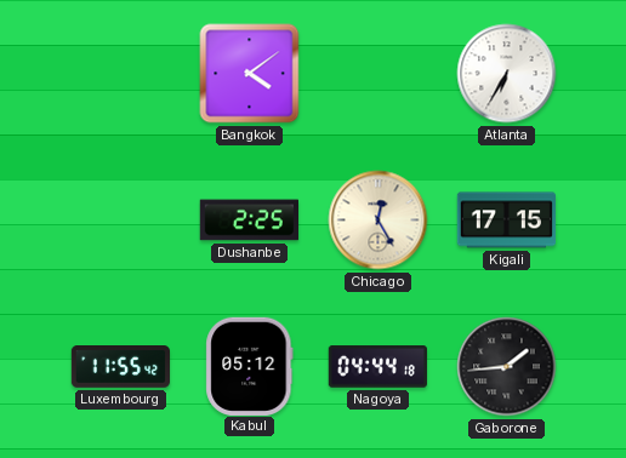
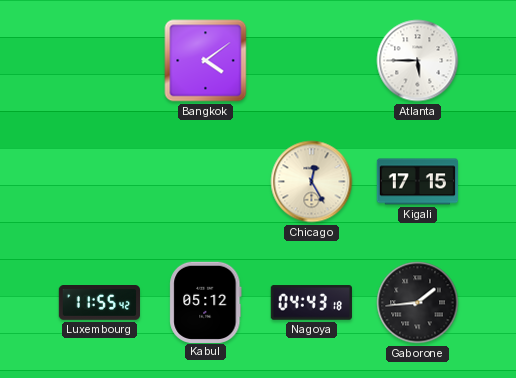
Atlanta: 6:35 -> 5:45
Dushanbe: 2:25 -> none
Nagoya: 04:44 -> 04:43
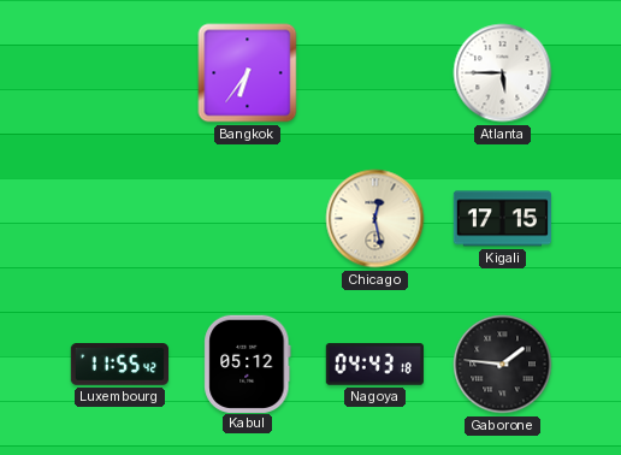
Bangkok: 4:09 -> 6:36
Chicago: 12:25 -> 12:28
Gaborone: 1:44 -> 1:46
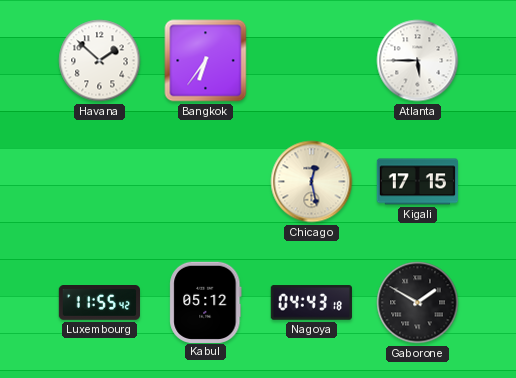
Havana: none -> 1:52
Gaborone: 1:46 -> 1:50
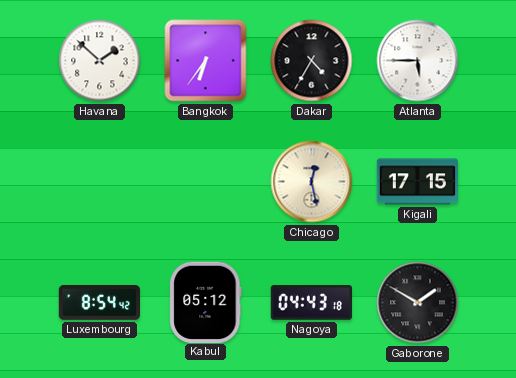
Dakar: none -> 4:35
Luxembourg: 11:55 -> 8:54
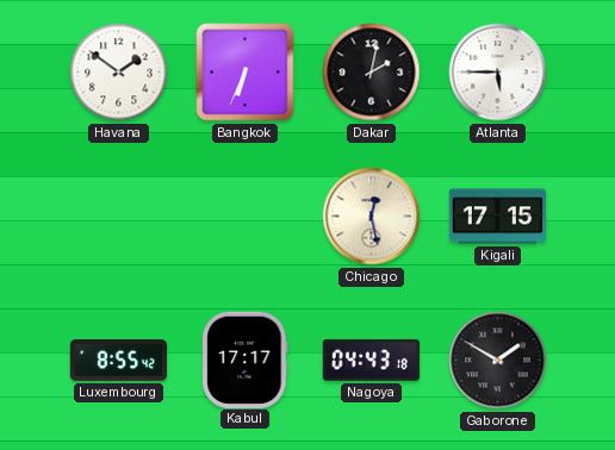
Havana: 1:52 -> 1:51
Bangkok: 6:36 -> 6:34
Dakar: 4:35 -> 2:02
Luxembourg: 8:54 -> 8:55
Kabul: 05:12 -> 17:17
